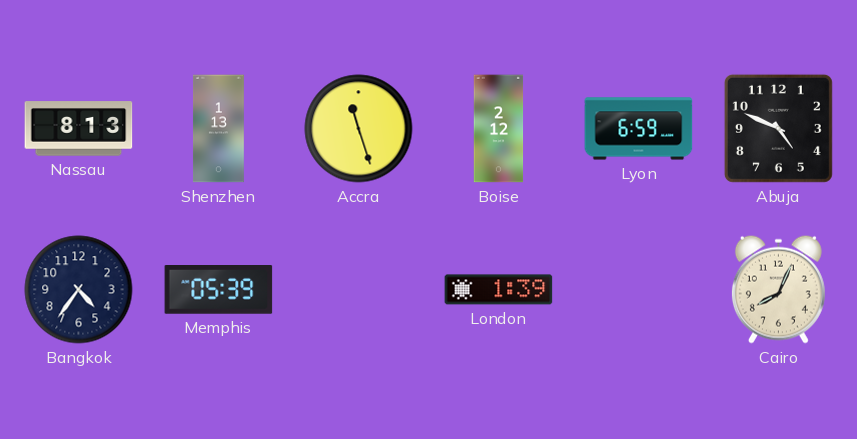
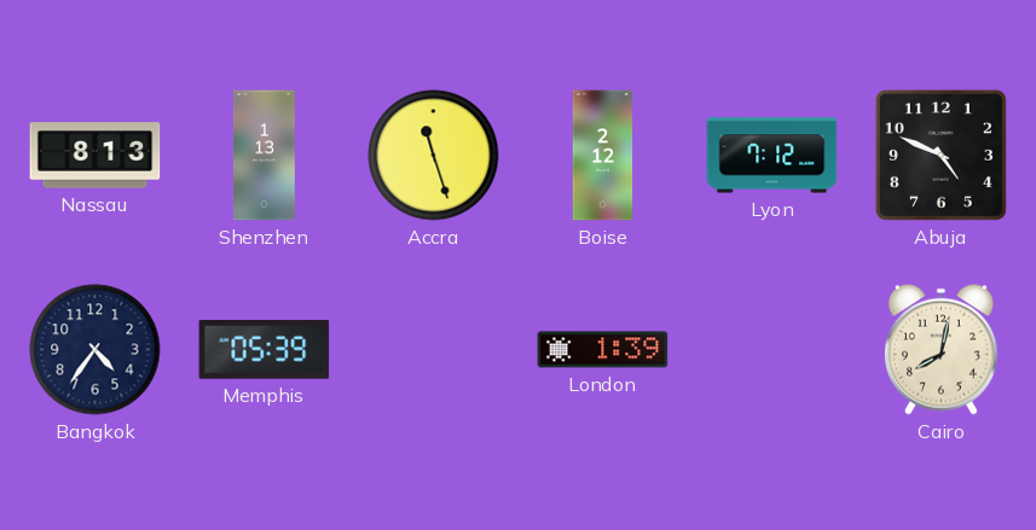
Lyon: 6:59 -> 7:12
Cairo: 8:04 -> 8:02
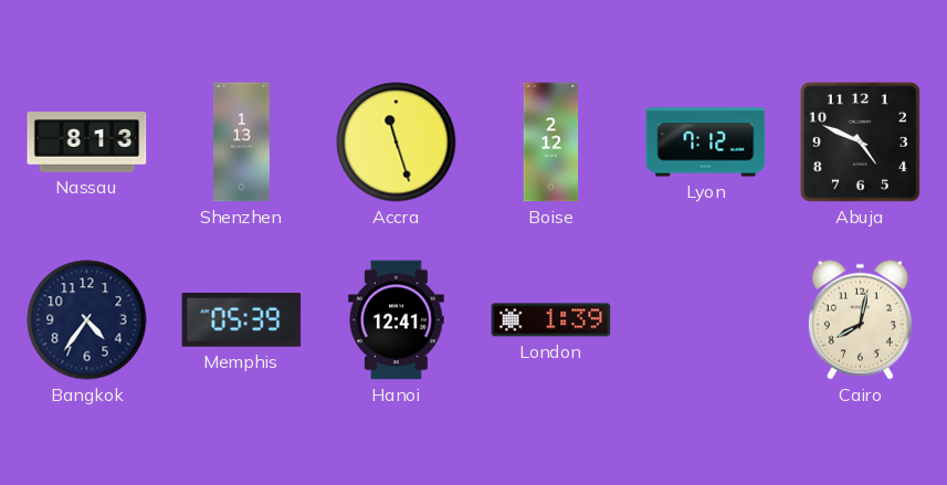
Hanoi: none -> 12:41
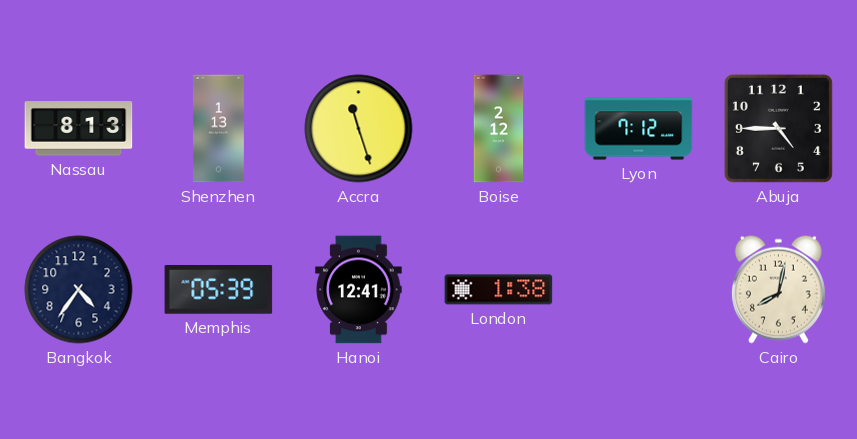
Abuja: 4:49 -> 4:45
London: 1:39 -> 1:38
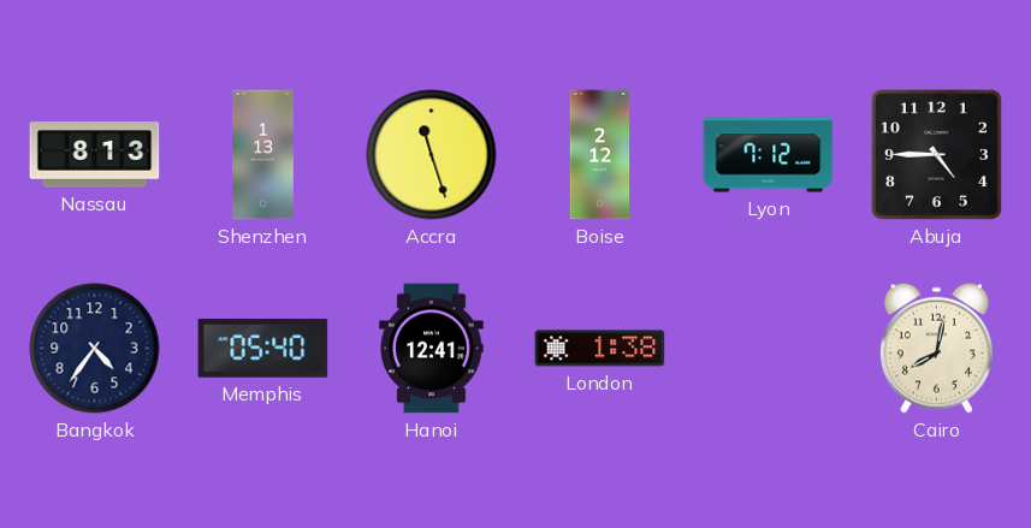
Memphis: 05:39 -> 05:40
